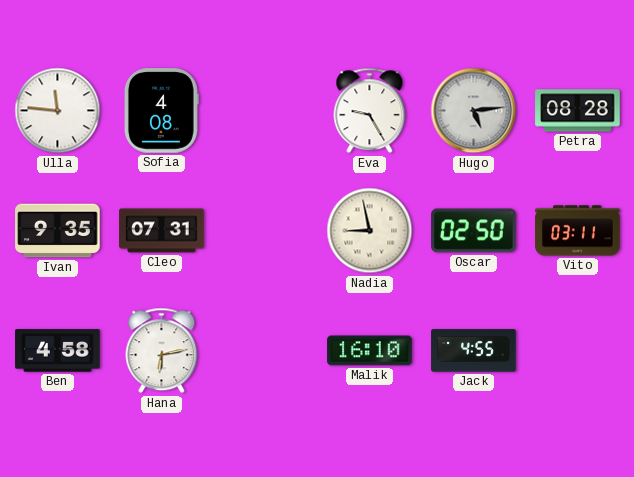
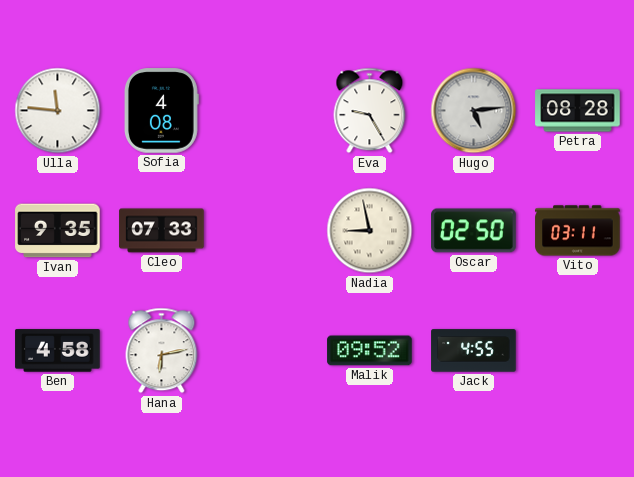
Cleo: 07:31 -> 07:33
Malik: 16:10 -> 09:52
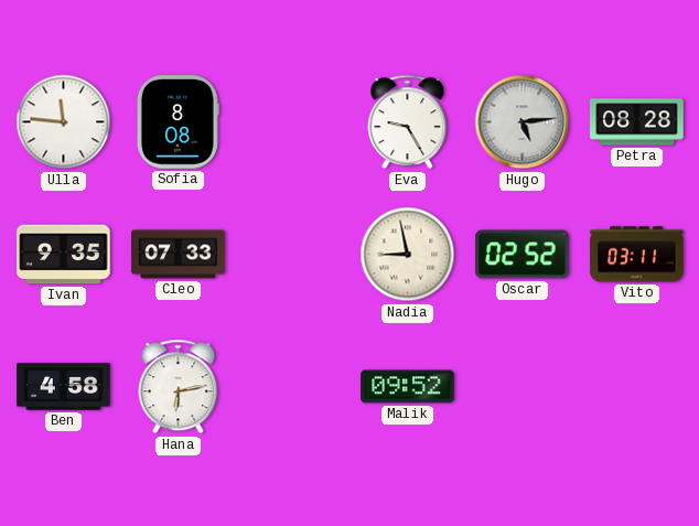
Sofia: 4:08 -> 8:08
Oscar: 02:50 -> 02:52
Jack: 4:55 -> none
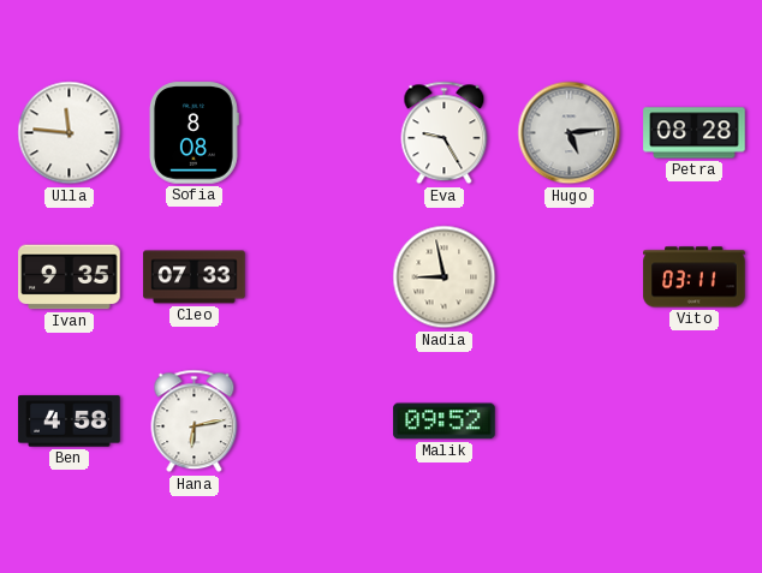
Oscar: 02:52 -> none
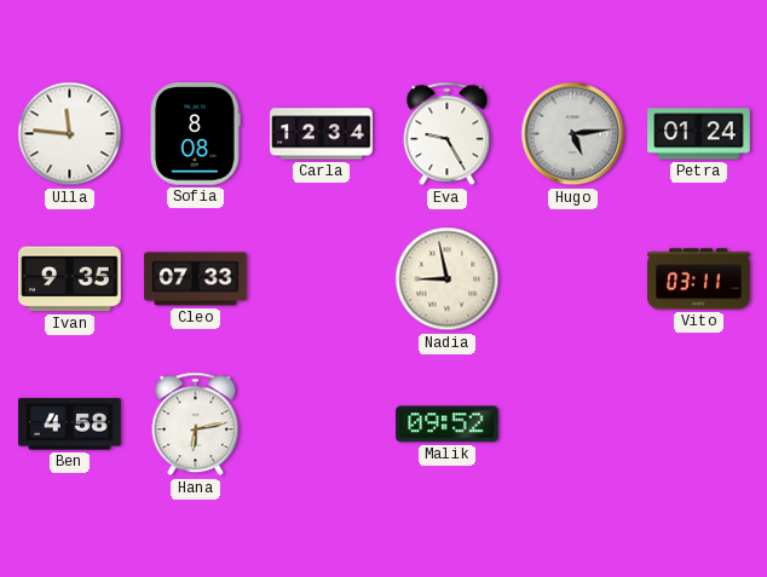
Carla: none -> 12:34
Petra: 08:28 -> 01:24
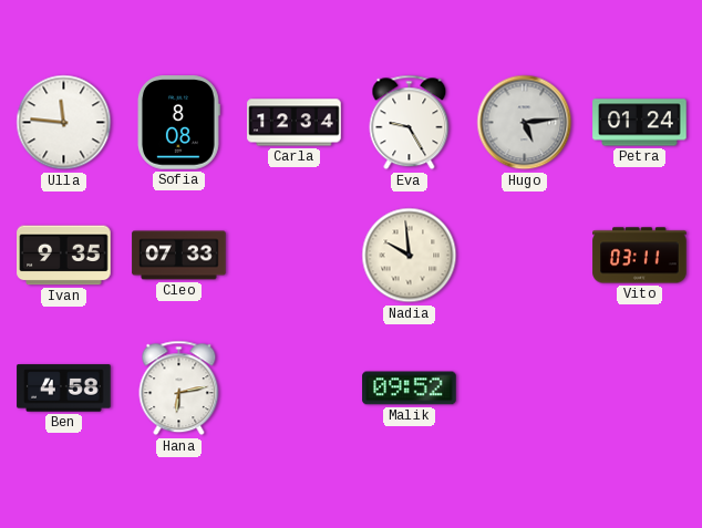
Nadia: 8:58 -> 9:59
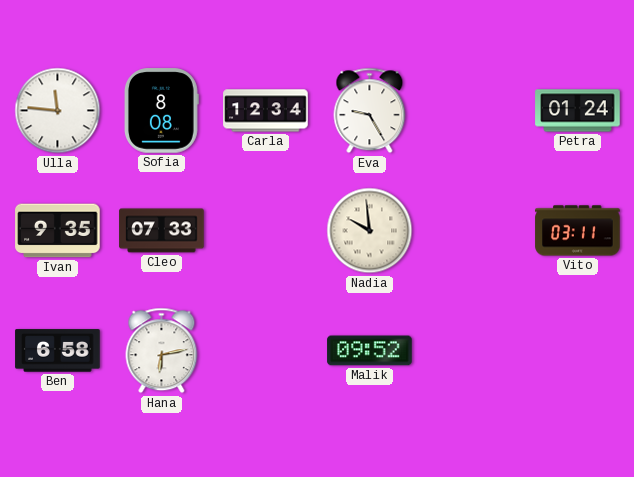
Hugo: 5:14 -> none
Ben: 4:58 -> 6:58
